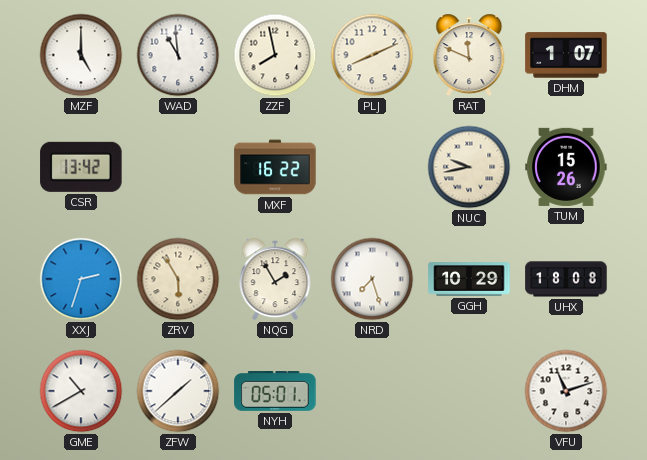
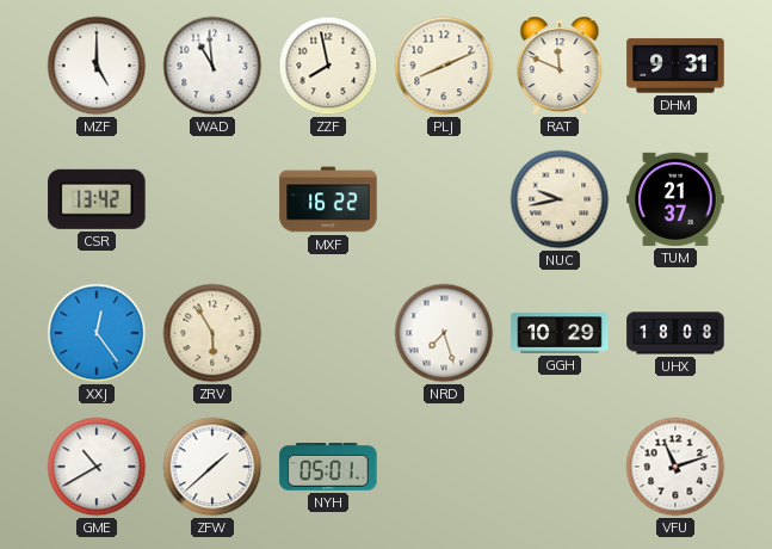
DHM: 1:07 -> 9:31
TUM: 15:26 -> 21:37
XXJ: 2:33 -> 12:24
NQG: 1:55 -> none
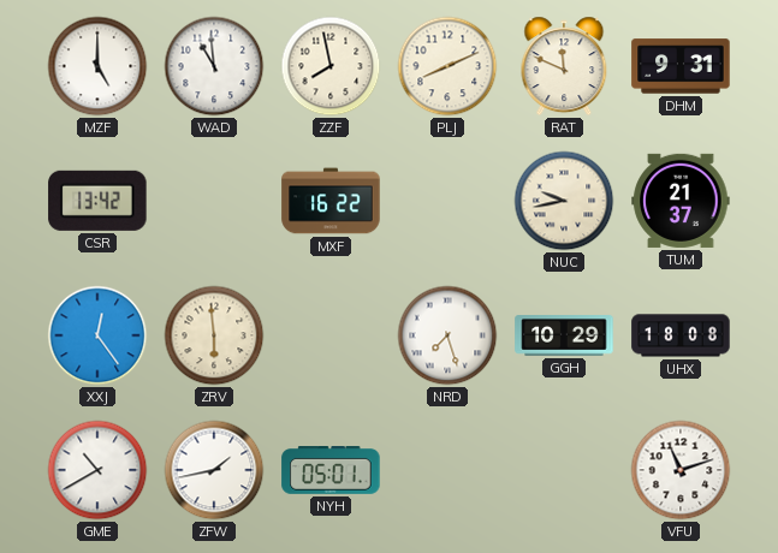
ZRV: 5:55 -> 5:59
ZFW: 1:38 -> 1:43
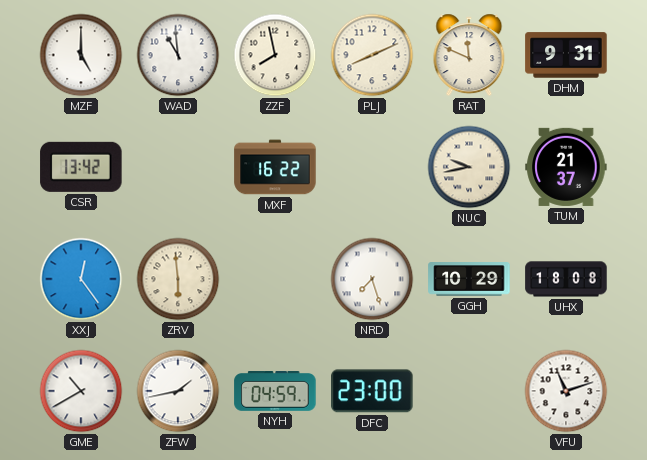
NYH: 05:01 -> 04:59
DFC: none -> 23:00
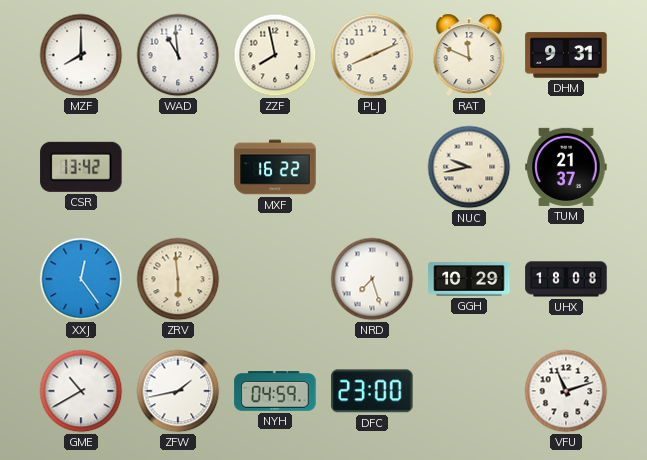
MZF: 5:00 -> 8:00
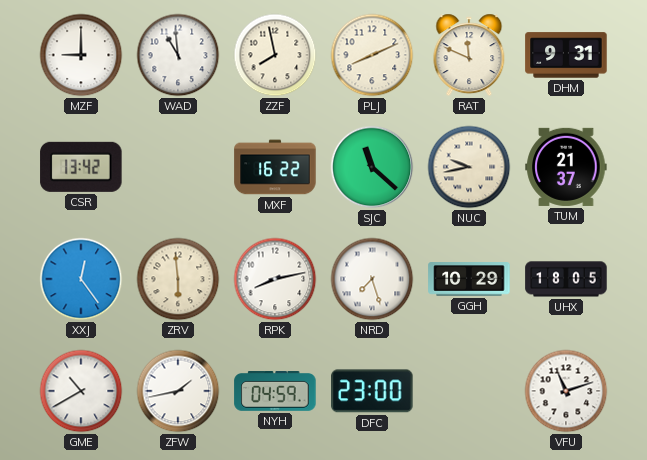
MZF: 8:00 -> 9:00
SJC: none -> 11:22
RPK: none -> 8:13
UHX: 18:08 -> 18:05
